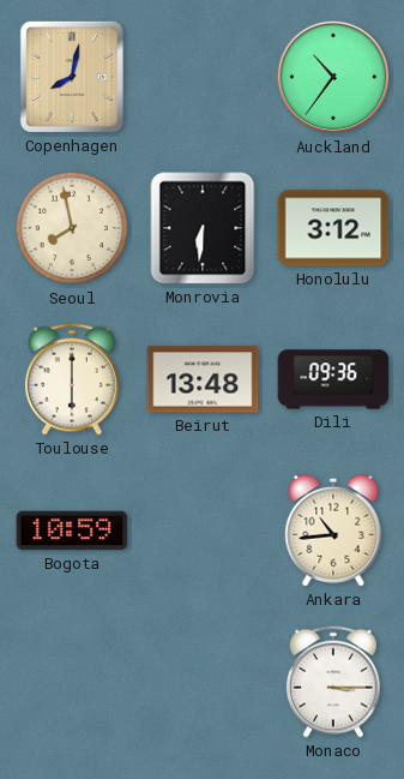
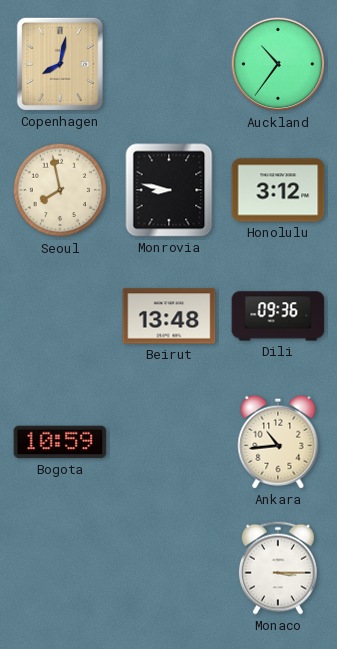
Monrovia: 6:31 -> 8:47
Toulouse: 6:00 -> none
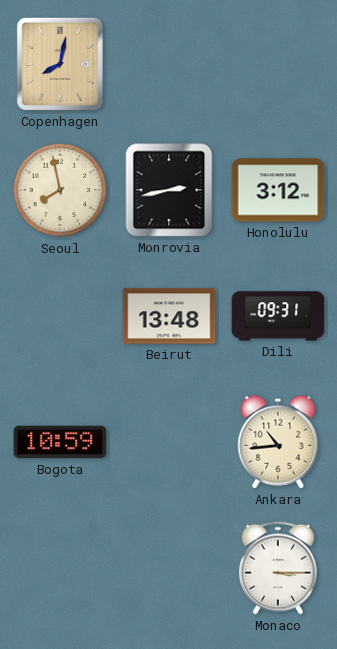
Auckland: 10:36 -> none
Monrovia: 8:47 -> 2:43
Dili: 09:36 -> 09:31
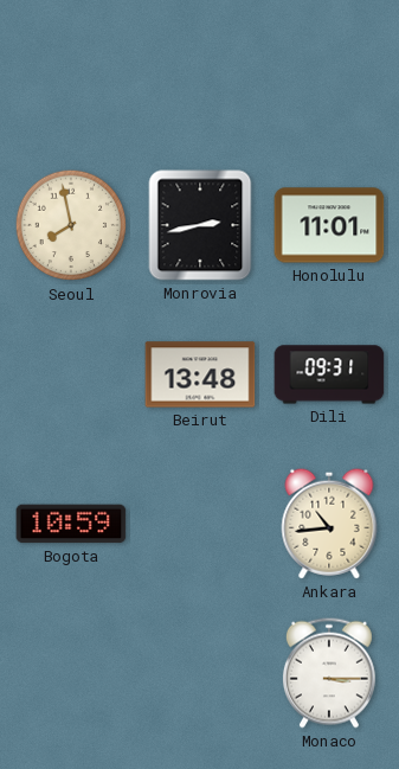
Copenhagen: 8:02 -> none
Honolulu: 3:12 -> 11:01
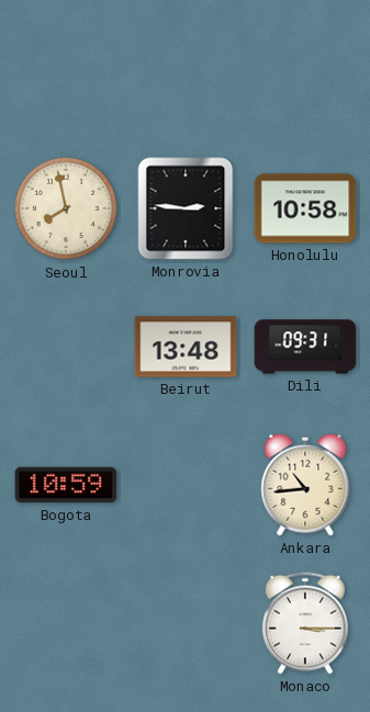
Monrovia: 2:43 -> 2:46
Honolulu: 11:01 -> 10:58
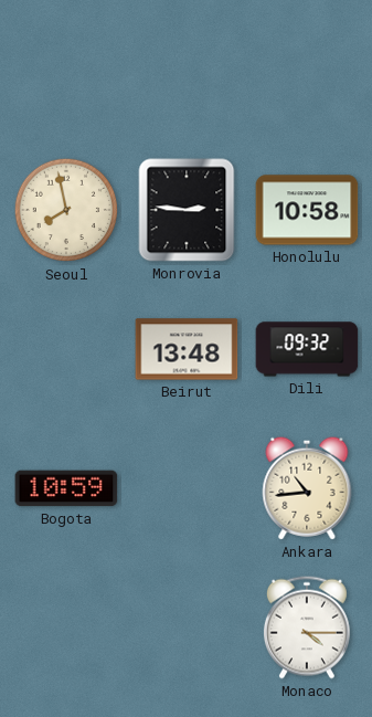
Dili: 09:31 -> 09:32
Monaco: 3:15 -> 4:15
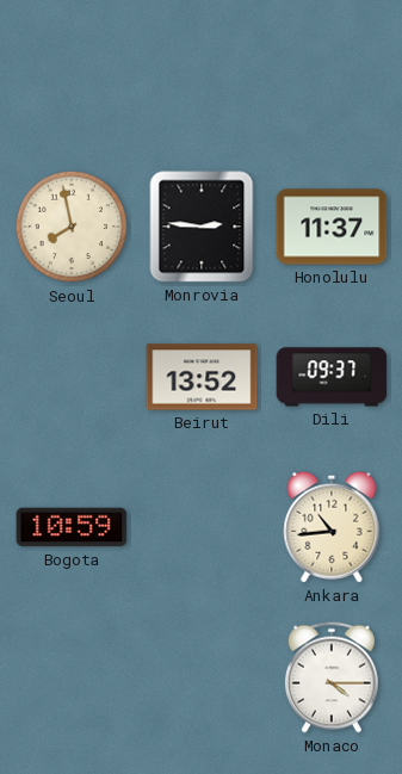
Honolulu: 10:58 -> 11:37
Beirut: 13:48 -> 13:52
Dili: 09:32 -> 09:37
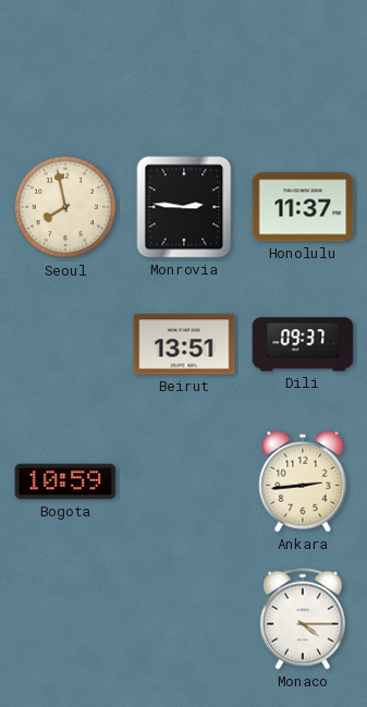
Beirut: 13:52 -> 13:51
Ankara: 10:44 -> 2:44
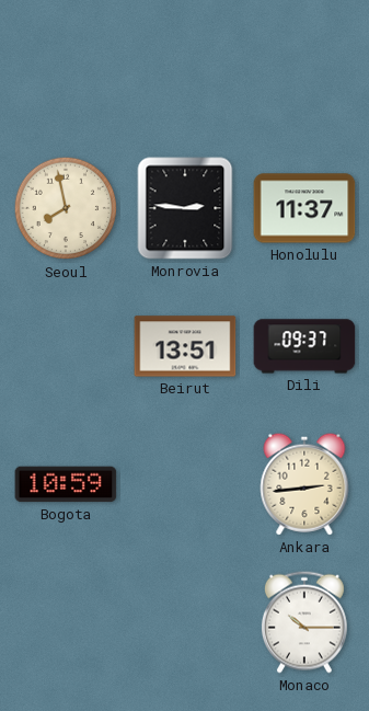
Monaco: 4:15 -> 10:15
